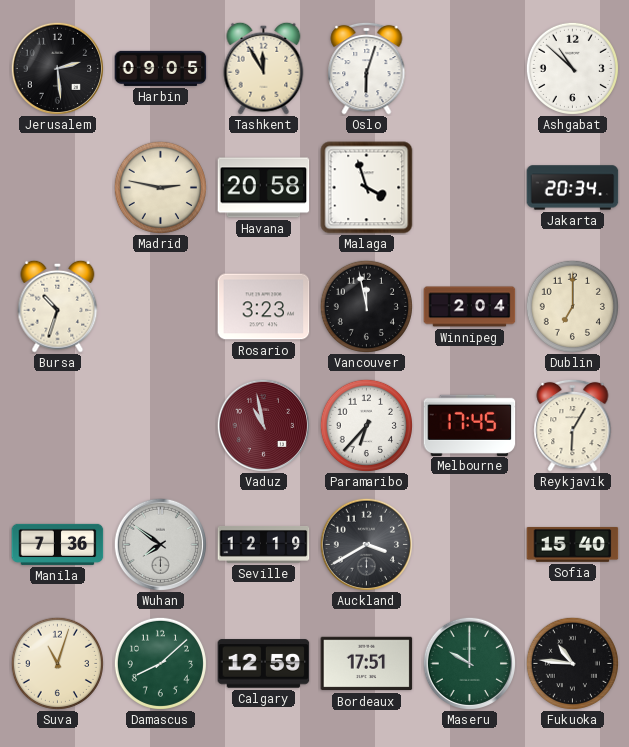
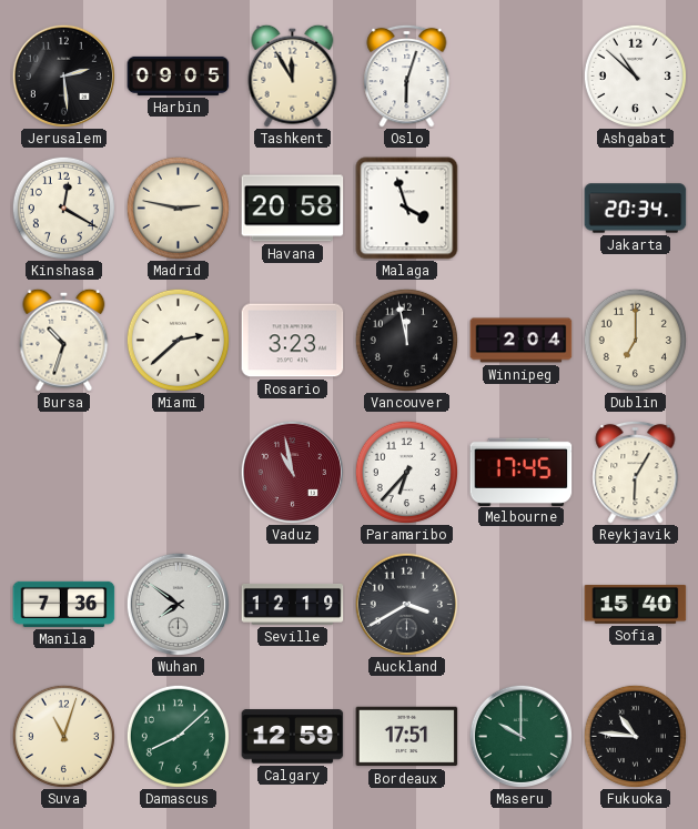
Kinshasa: none -> 12:20
Miami: none -> 2:38
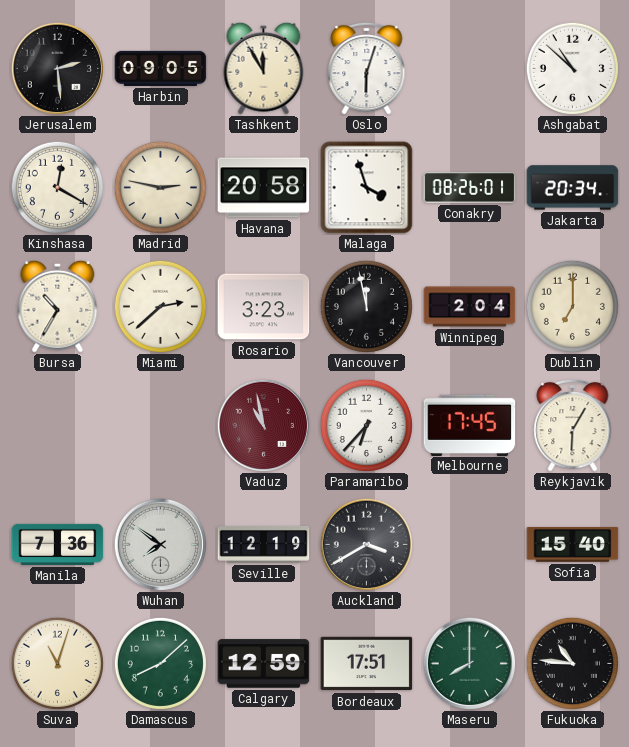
Conakry: none -> 08:26
Bursa: 10:33 -> 10:35
Maseru: 10:00 -> 8:00
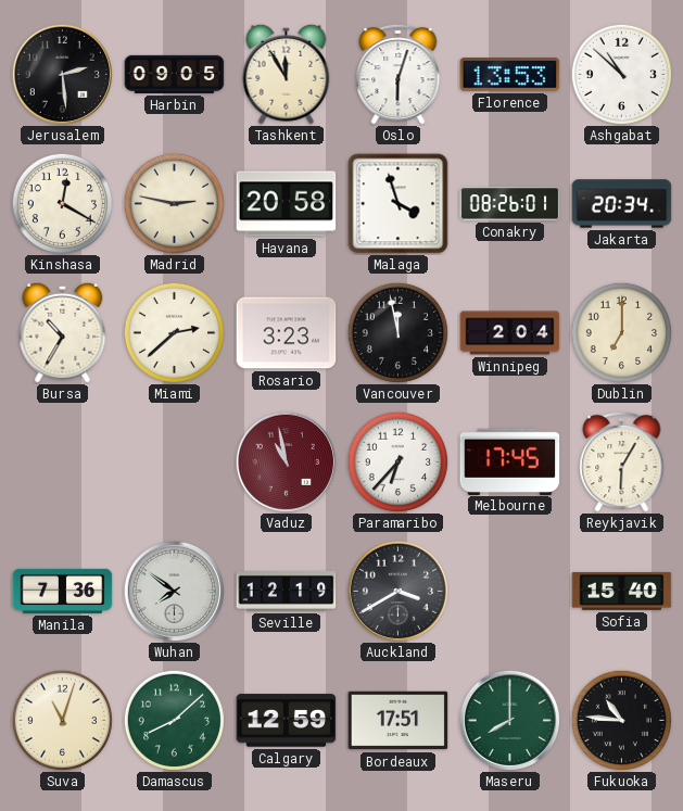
Florence: none -> 13:53
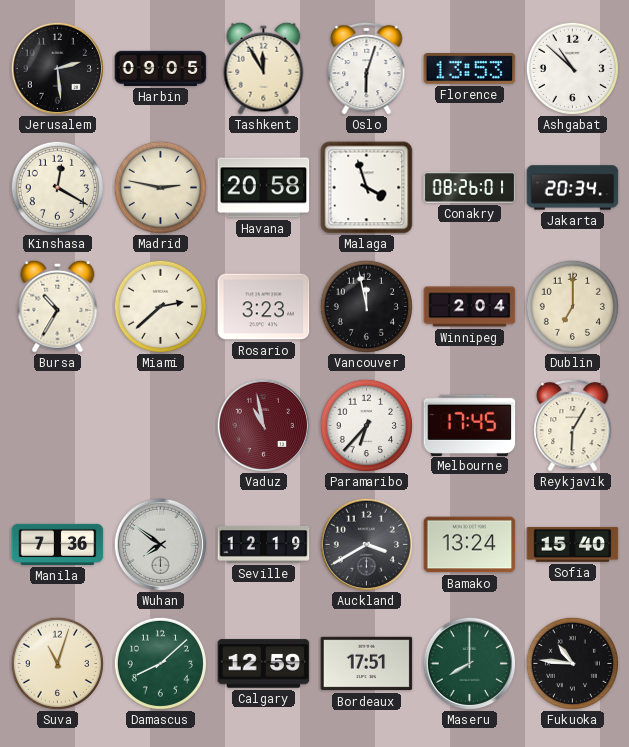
Bamako: none -> 13:24
